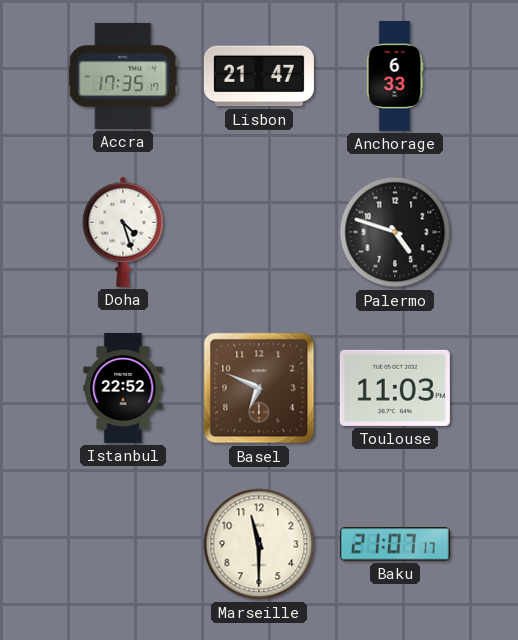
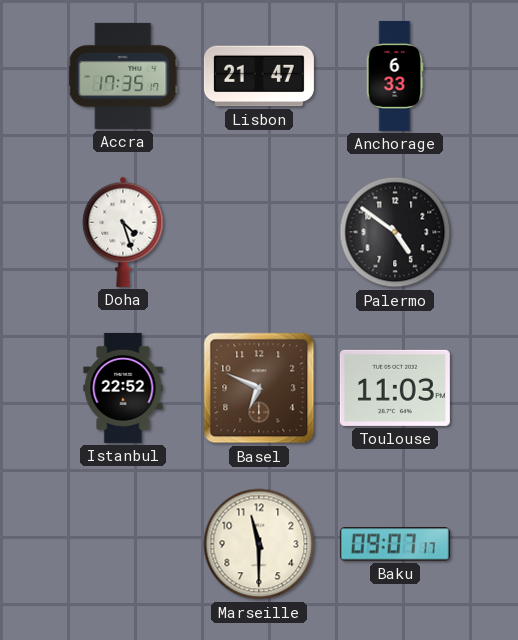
Palermo: 4:48 -> 4:51
Baku: 21:07 -> 09:07
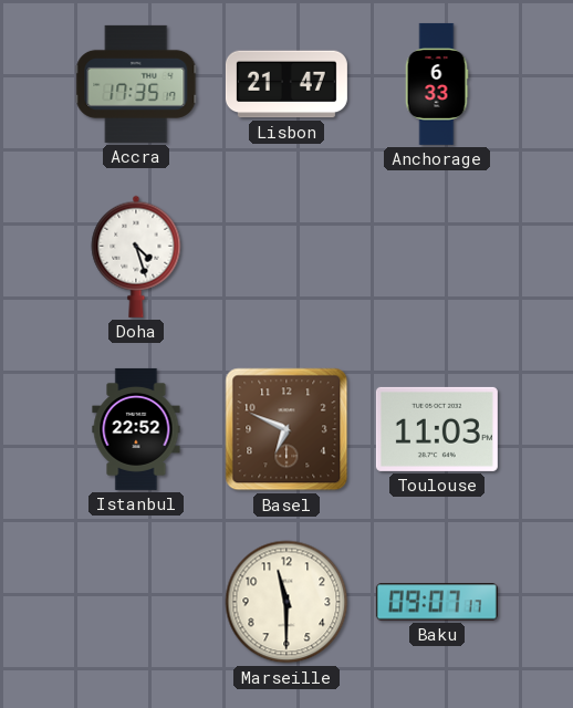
Palermo: 4:51 -> none
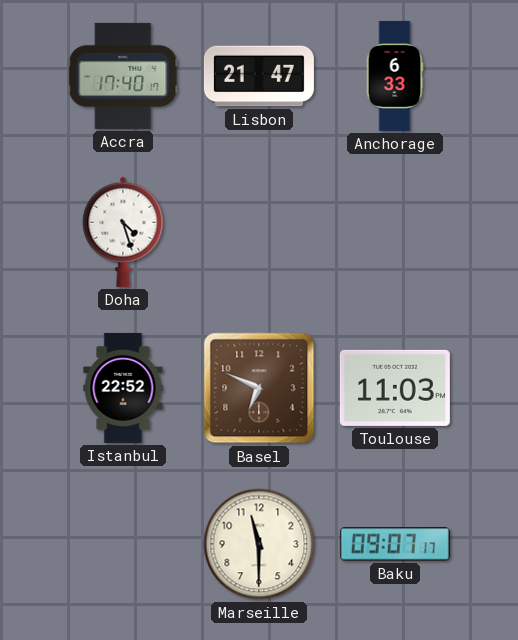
Accra: 17:35 -> 17:40
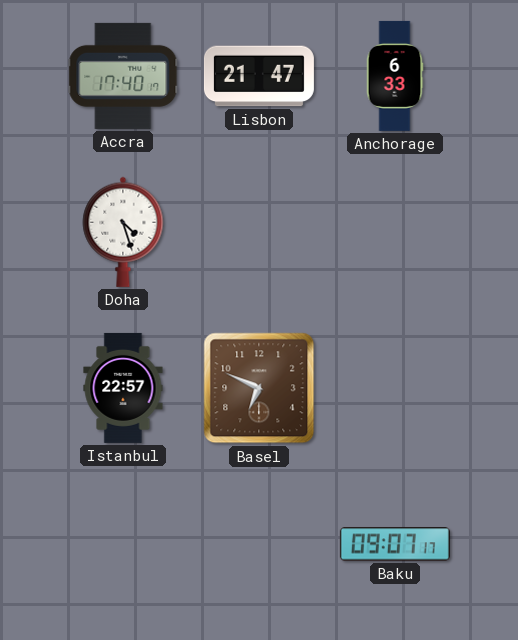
Istanbul: 22:52 -> 22:57
Toulouse: 11:03 -> none
Marseille: 11:30 -> none
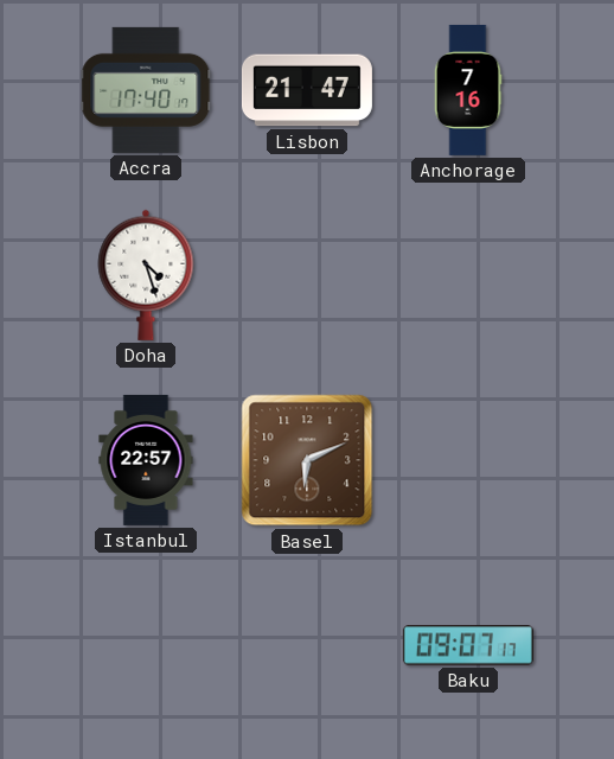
Anchorage: 6:33 -> 7:16
Basel: 6:49 -> 6:11
